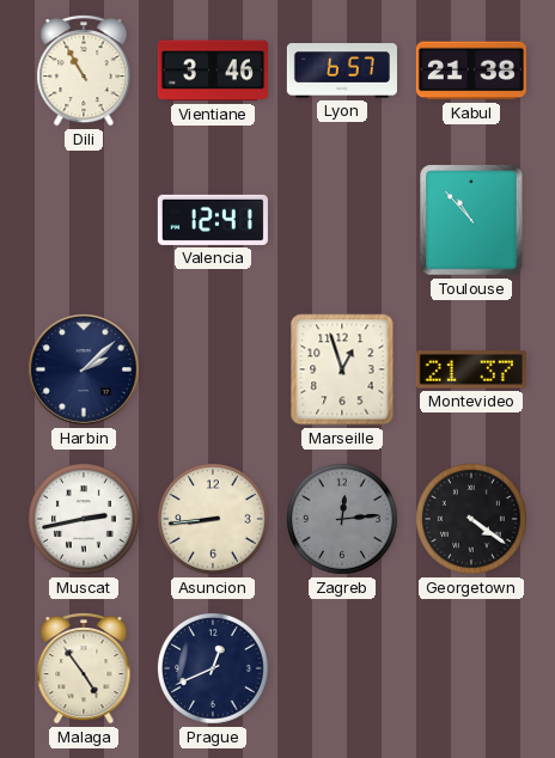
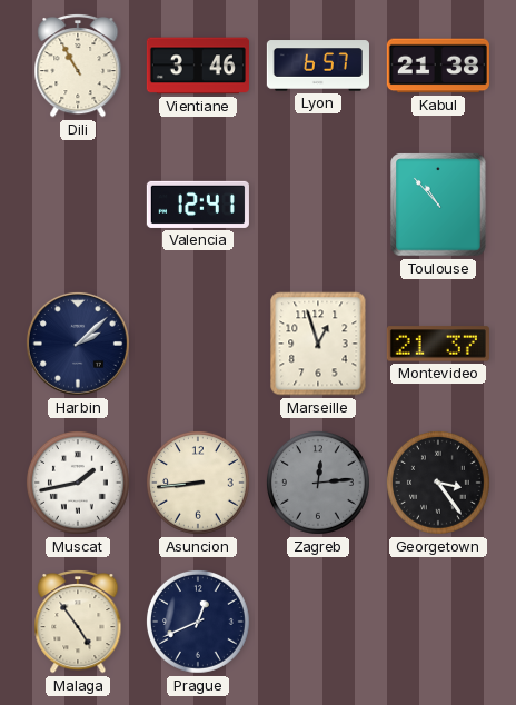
Muscat: 2:43 -> 1:43
Georgetown: 4:21 -> 3:24
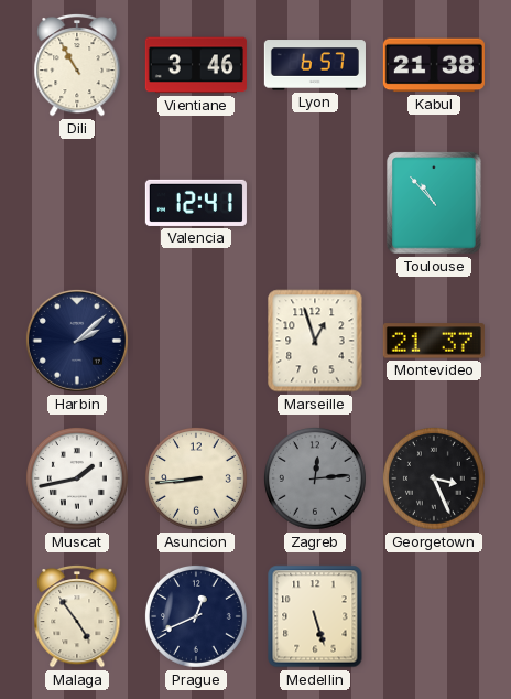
Georgetown: 3:24 -> 3:26
Medellin: none -> 5:27
